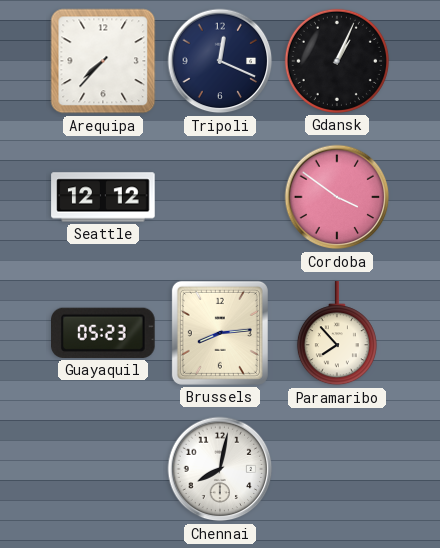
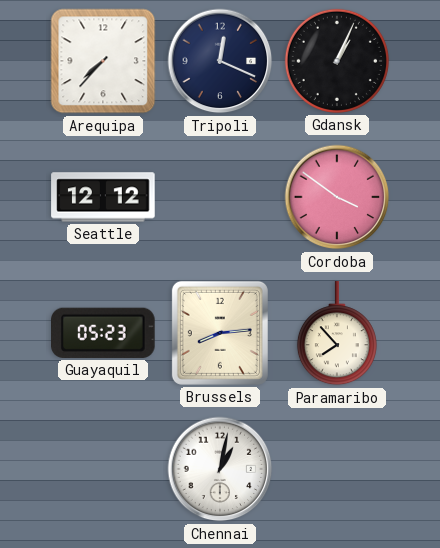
Chennai: 8:02 -> 1:02
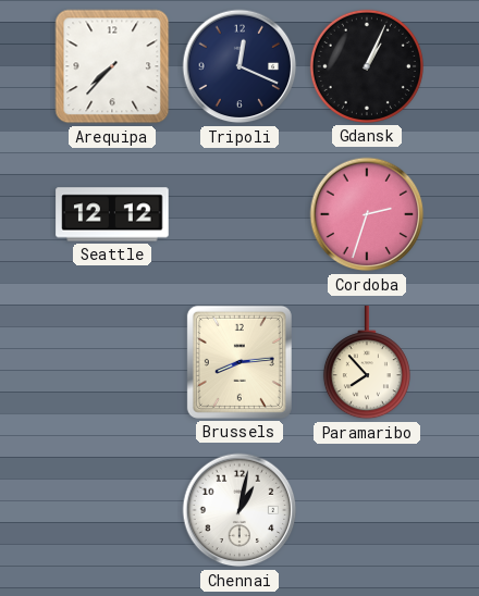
Cordoba: 3:51 -> 2:33
Guayaquil: 05:23 -> none
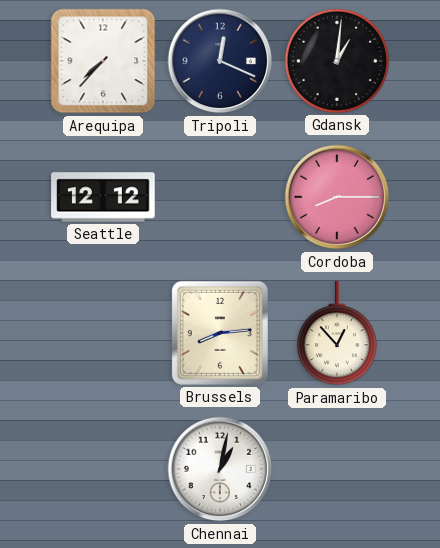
Gdansk: 1:04 -> 1:01
Cordoba: 2:33 -> 8:15
Paramaribo: 7:53 -> 12:53
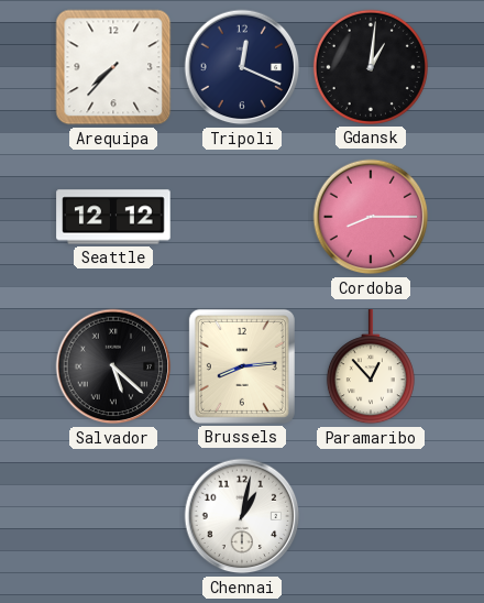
Salvador: none -> 5:22
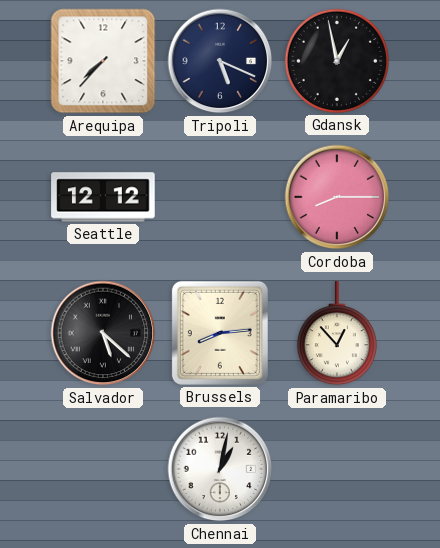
Tripoli: 12:19 -> 5:19
Gdansk: 1:01 -> 12:58
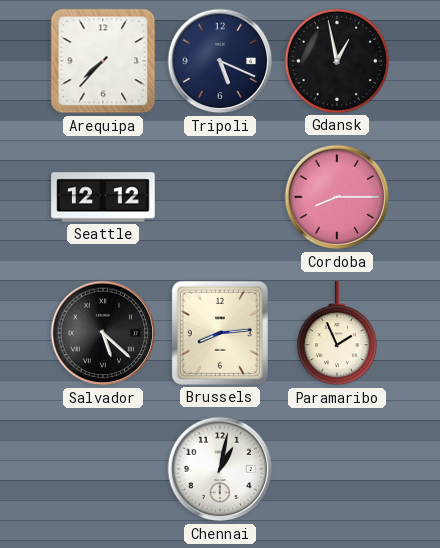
Paramaribo: 12:53 -> 1:56
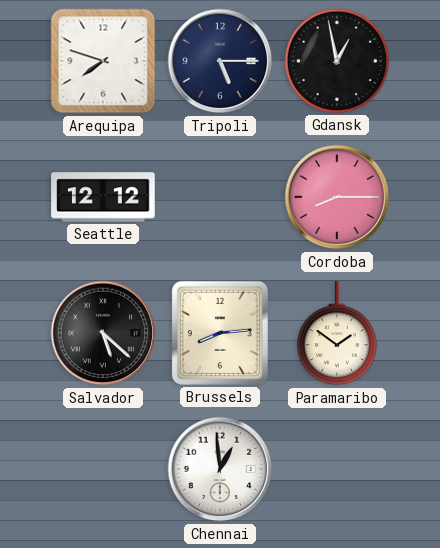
Arequipa: 7:37 -> 7:48
Tripoli: 5:19 -> 5:15
Paramaribo: 1:56 -> 1:51
Chennai: 1:02 -> 12:59
